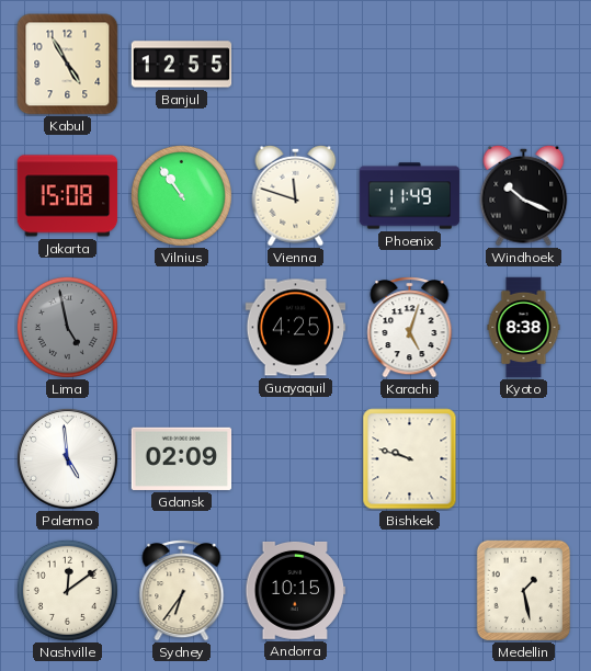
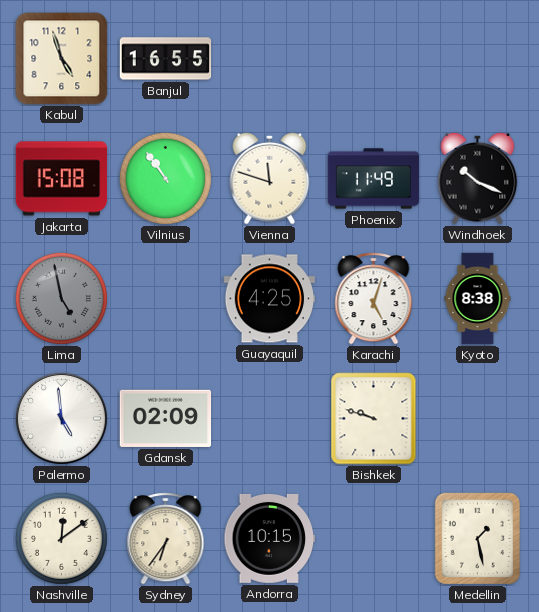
Kabul: 4:55 -> 4:57
Banjul: 12:55 -> 16:55
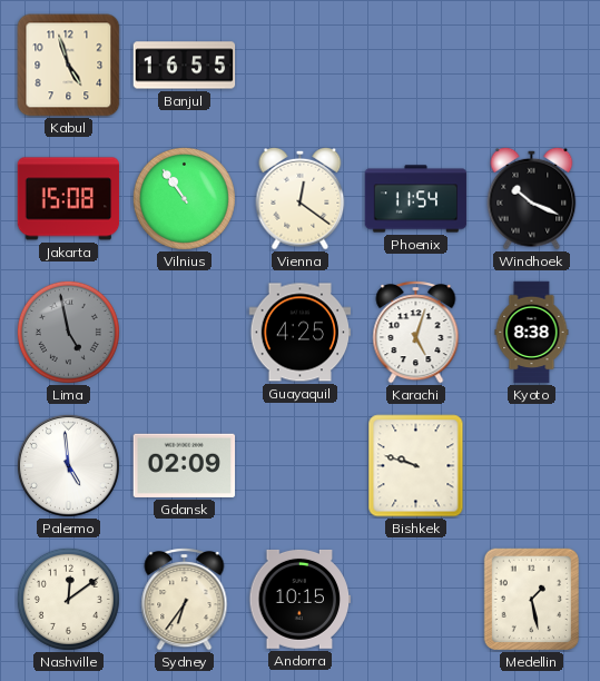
Vienna: 11:48 -> 12:21
Phoenix: 11:49 -> 11:54
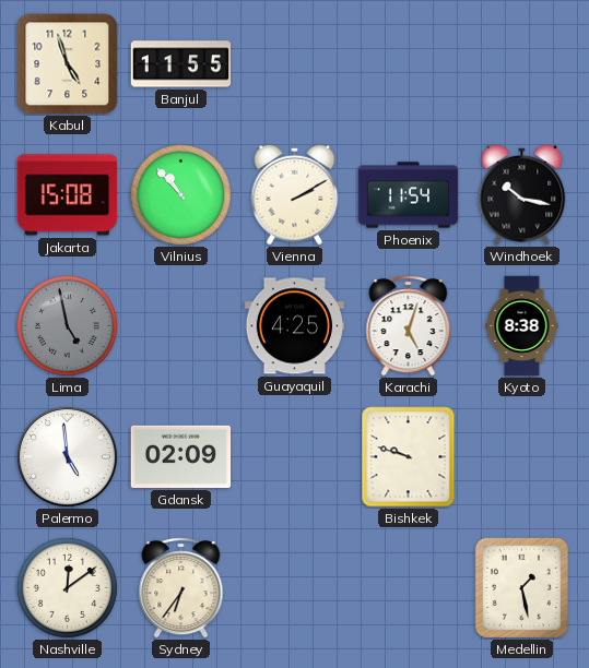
Banjul: 16:55 -> 11:55
Vilnius: 10:54 -> 10:53
Vienna: 12:21 -> 2:10
Windhoek: 10:19 -> 10:17
Andorra: 10:15 -> none
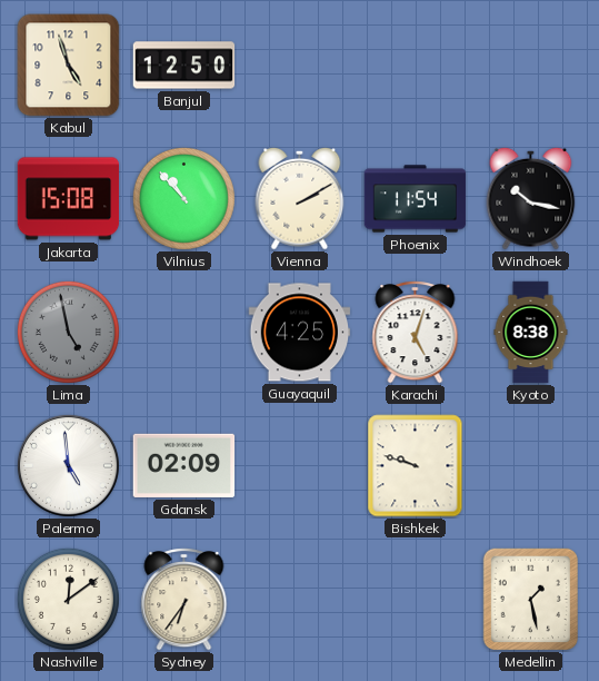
Banjul: 11:55 -> 12:50
